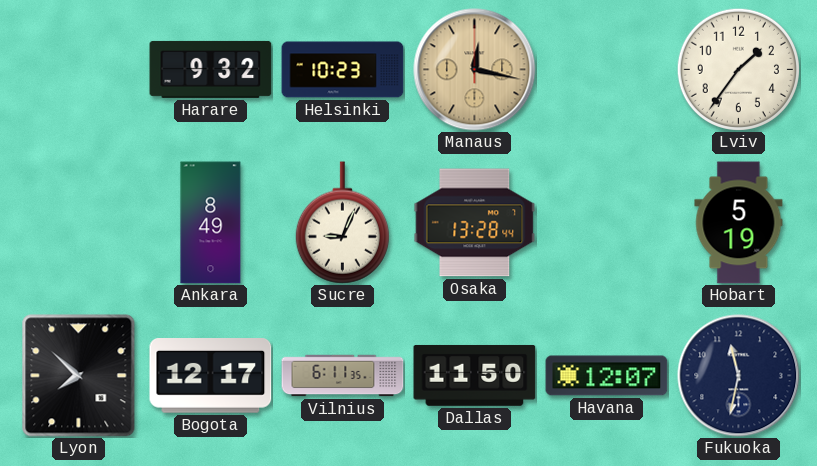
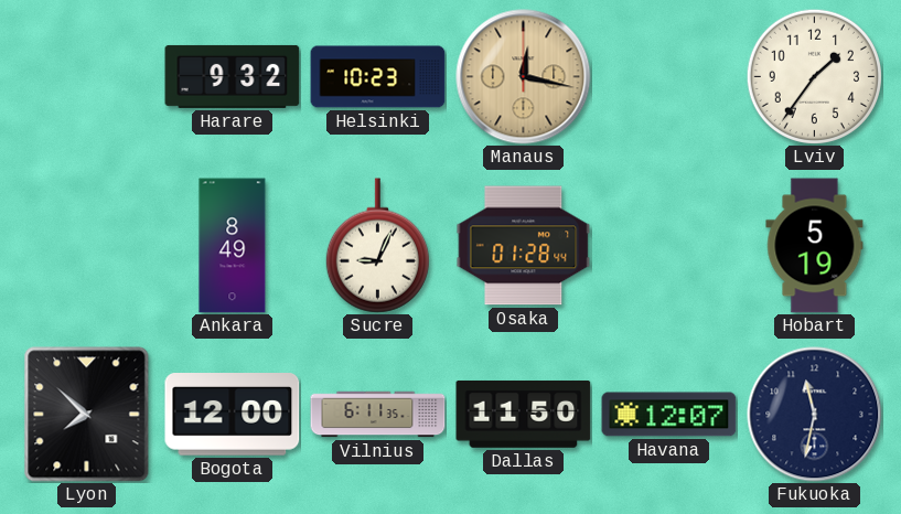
Osaka: 13:28 -> 01:28
Bogota: 12:17 -> 12:00
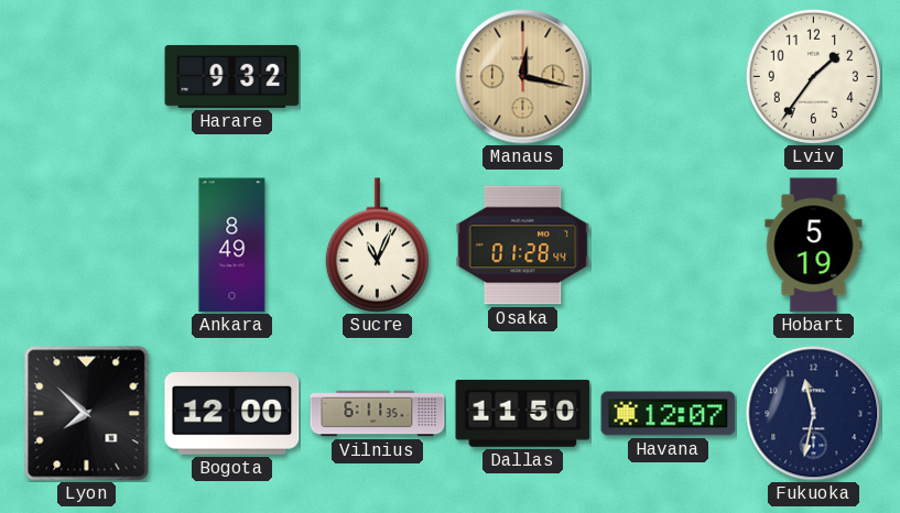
Helsinki: 10:23 -> none
Sucre: 9:04 -> 11:04
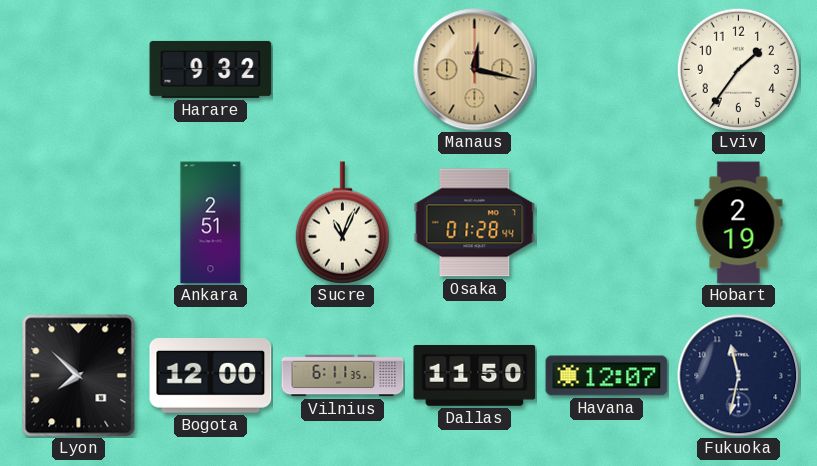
Ankara: 8:49 -> 2:51
Hobart: 5:19 -> 2:19
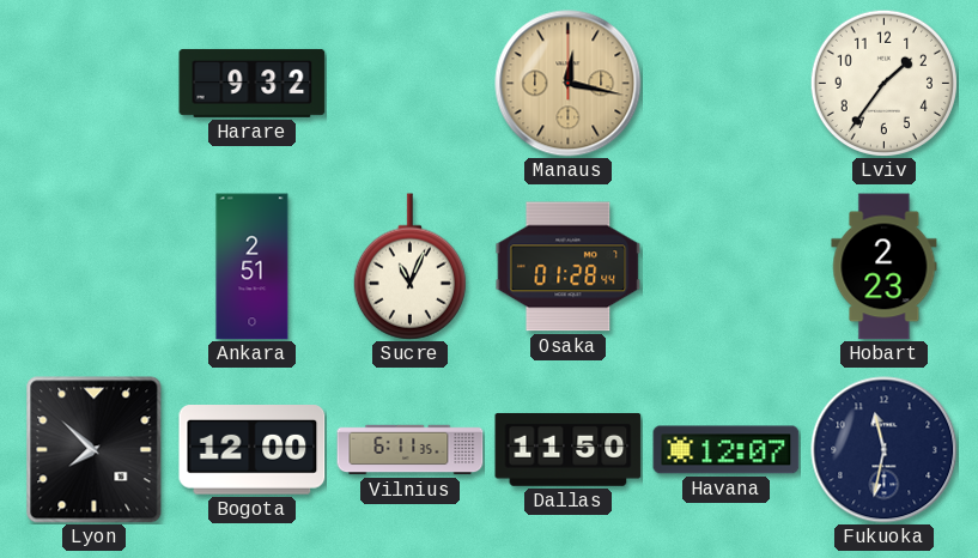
Hobart: 2:19 -> 2:23
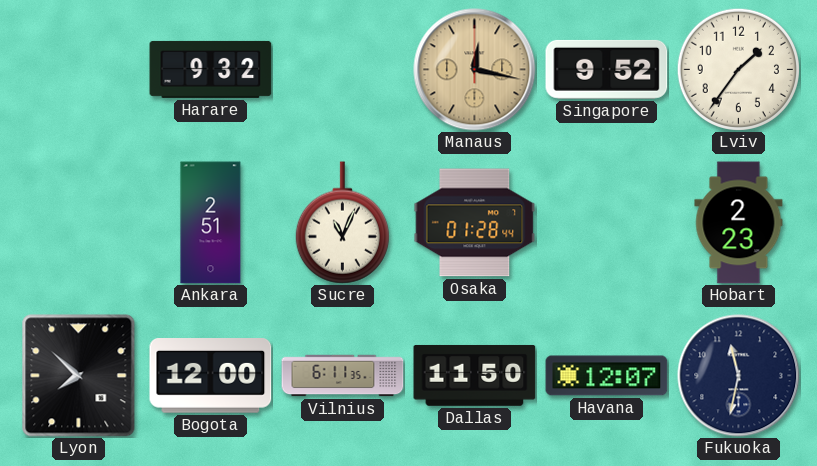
Singapore: none -> 9:52
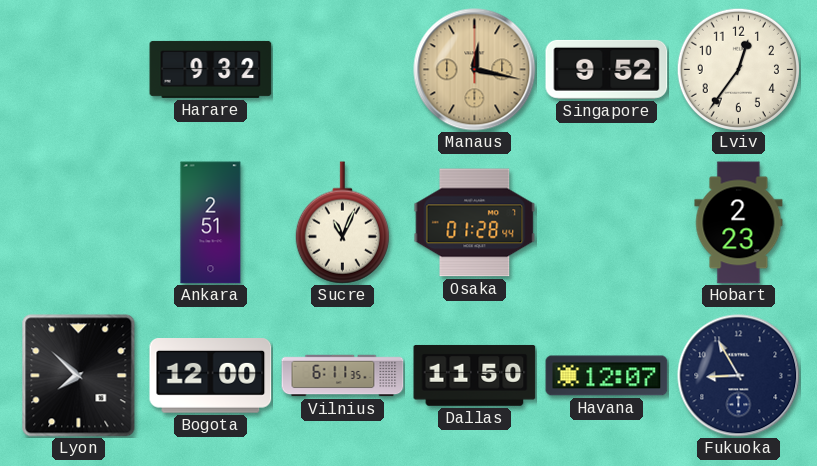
Lviv: 1:36 -> 12:36
Fukuoka: 11:32 -> 8:55
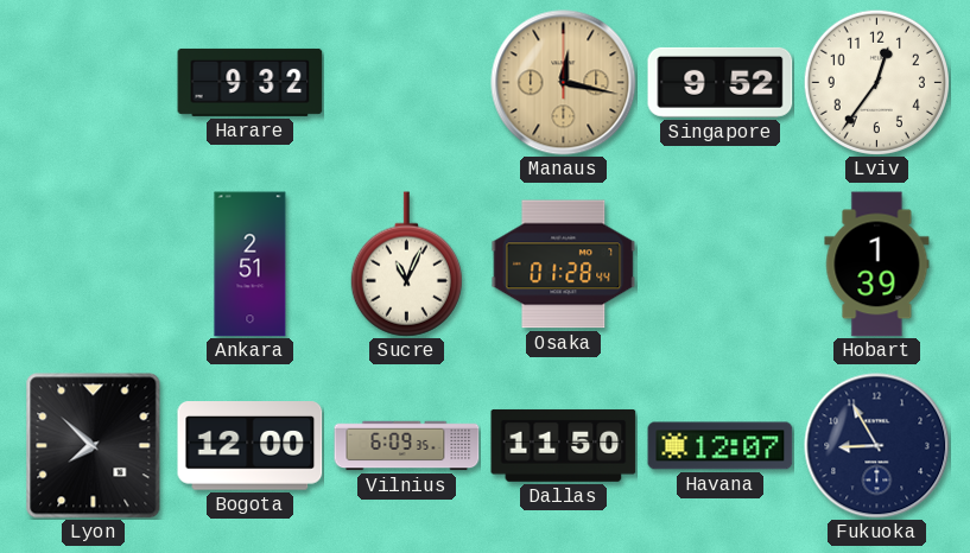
Hobart: 2:23 -> 1:39
Vilnius: 6:11 -> 6:09
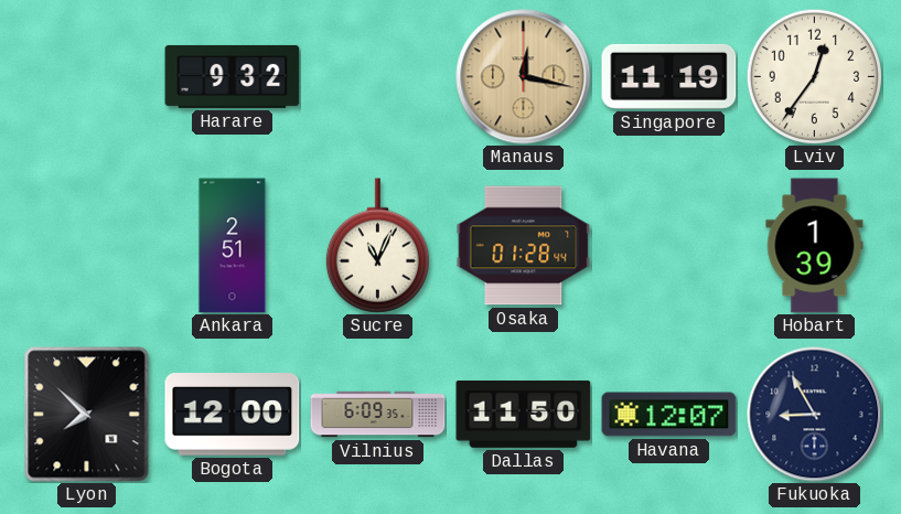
Singapore: 9:52 -> 11:19
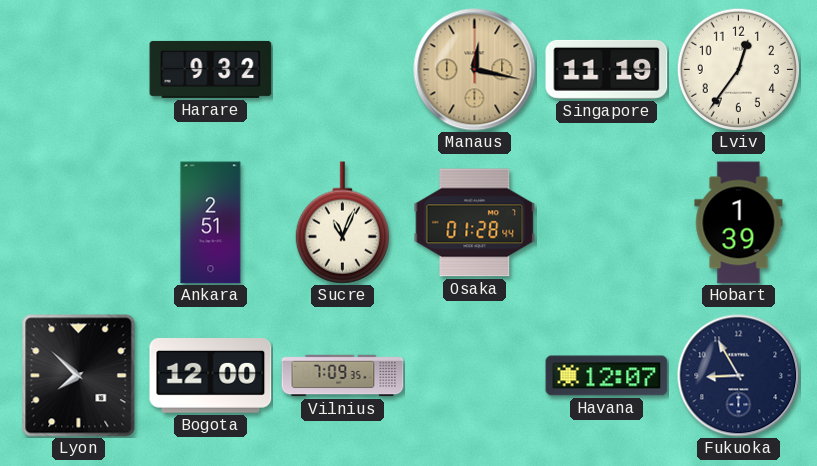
Vilnius: 6:09 -> 7:09
Dallas: 11:50 -> none
